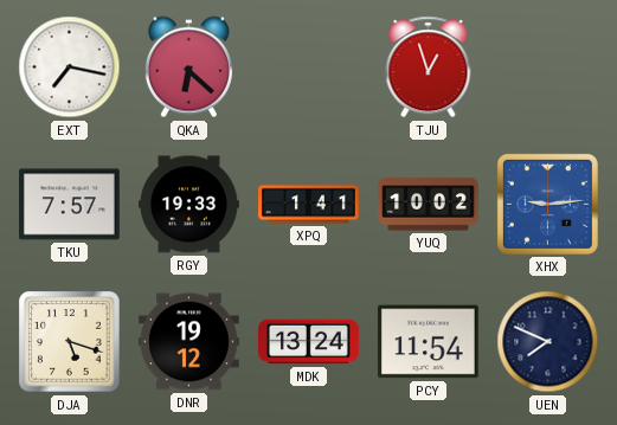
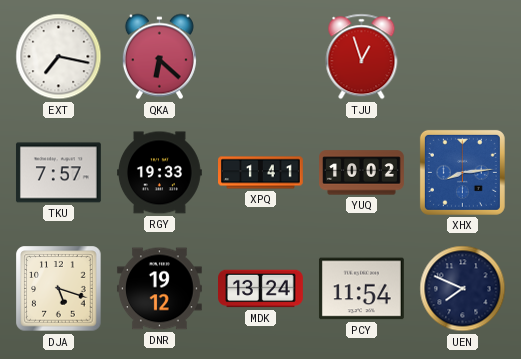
XHX: 9:14 -> 8:14
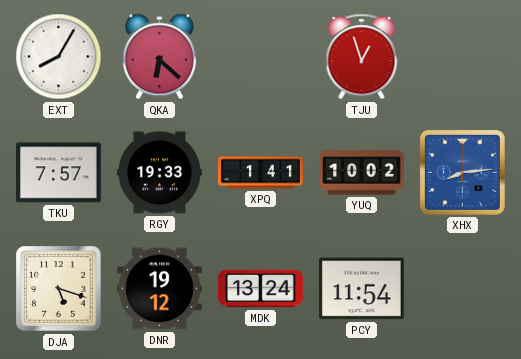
EXT: 7:17 -> 8:05
UEN: 7:49 -> none
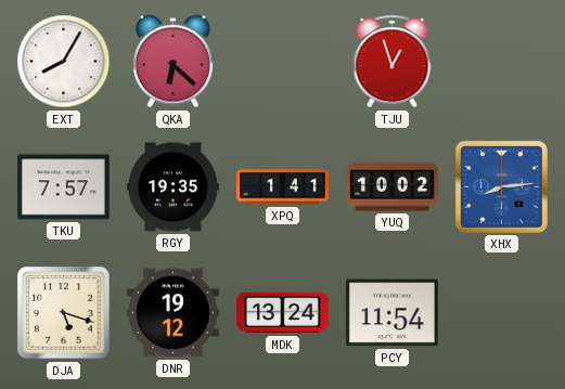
RGY: 19:33 -> 19:35
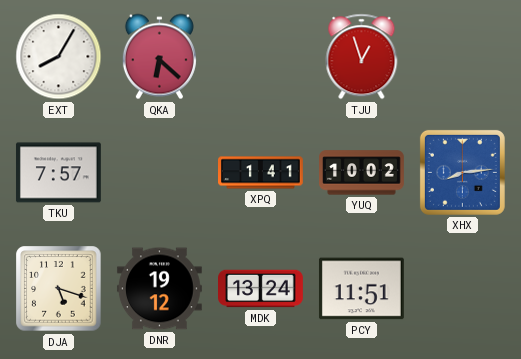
RGY: 19:35 -> none
PCY: 11:54 -> 11:51
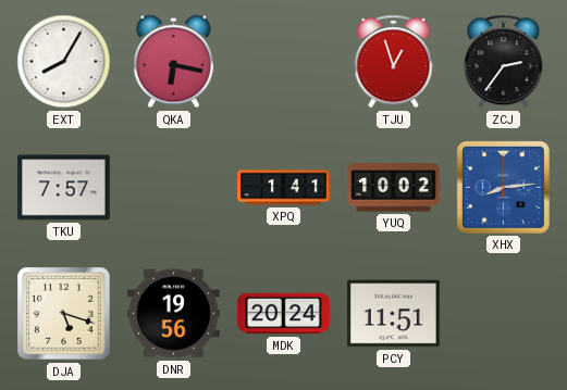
QKA: 6:22 -> 6:17
ZCJ: none -> 2:36
DNR: 19:12 -> 19:56
MDK: 13:24 -> 20:24
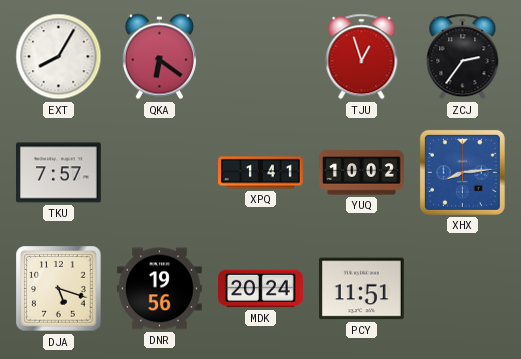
QKA: 6:17 -> 6:21
